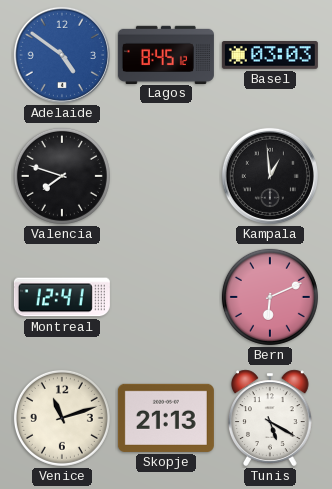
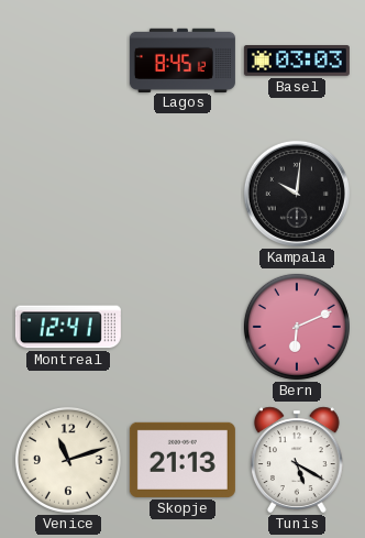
Adelaide: 4:51 -> none
Valencia: 7:48 -> none
Kampala: 12:59 -> 10:01
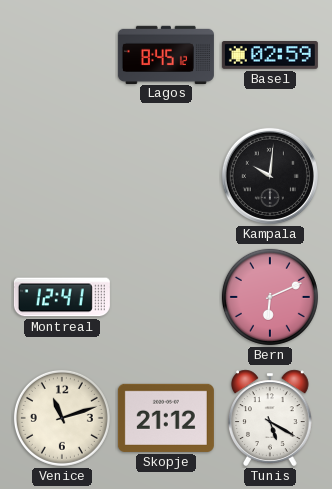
Basel: 03:03 -> 02:59
Skopje: 21:13 -> 21:12
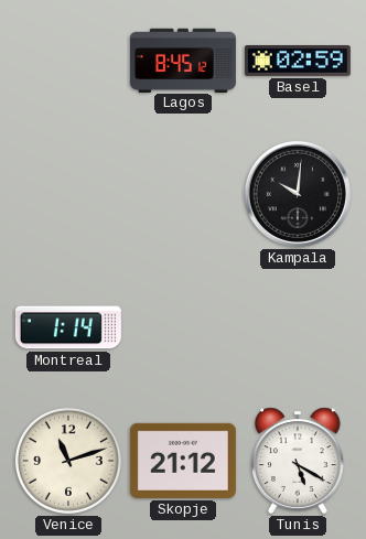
Montreal: 12:41 -> 1:14
Bern: 6:11 -> none
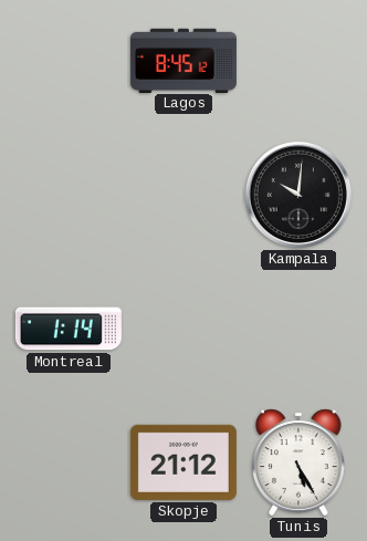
Basel: 02:59 -> none
Venice: 11:12 -> none
Tunis: 5:20 -> 5:25
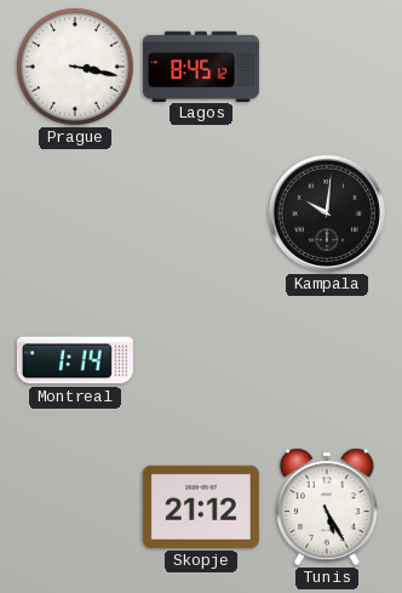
Prague: none -> 3:17
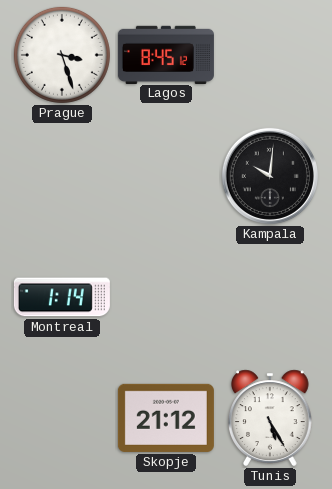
Prague: 3:17 -> 3:27
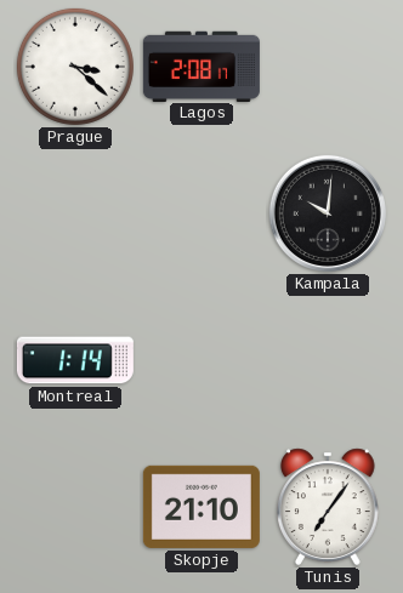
Prague: 3:27 -> 3:22
Lagos: 8:45 -> 2:08
Skopje: 21:12 -> 21:10
Tunis: 5:25 -> 7:06
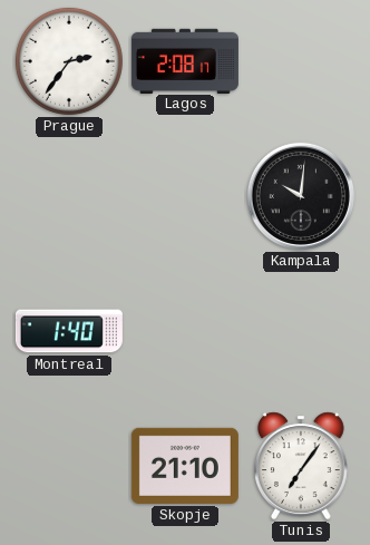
Prague: 3:22 -> 2:36
Montreal: 1:14 -> 1:40
